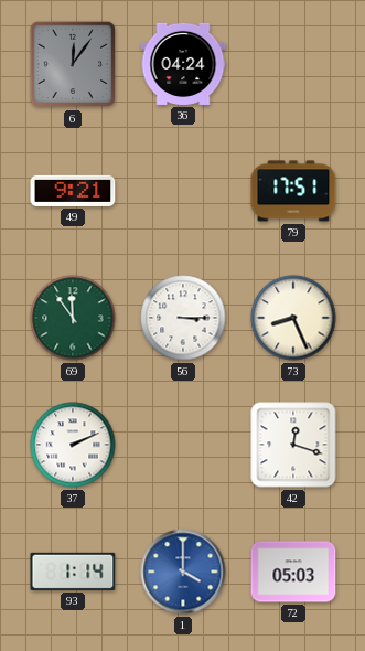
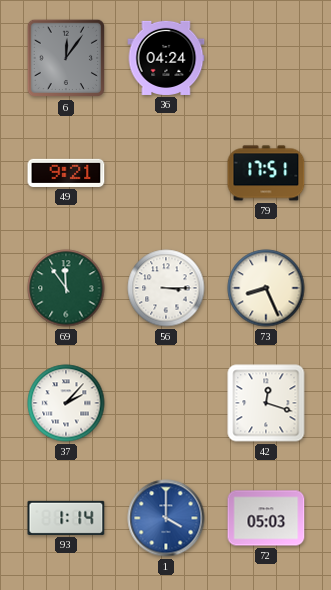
37: 2:11 -> 2:07
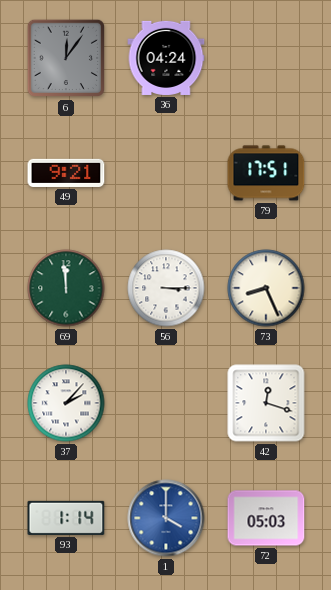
69: 11:54 -> 11:59
